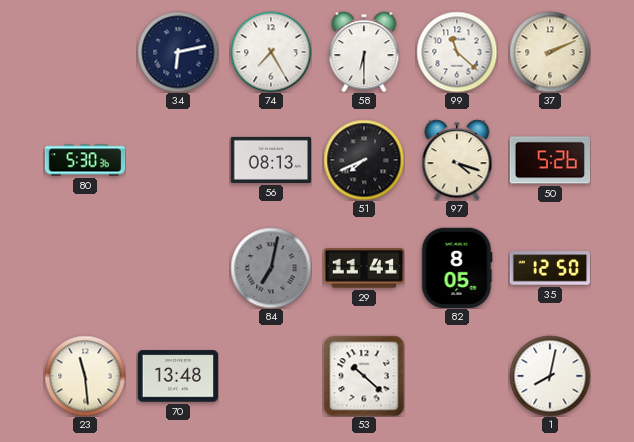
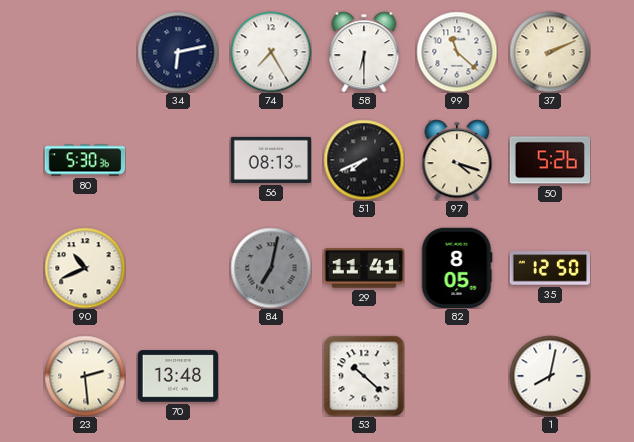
90: none -> 10:41
23: 11:29 -> 2:29
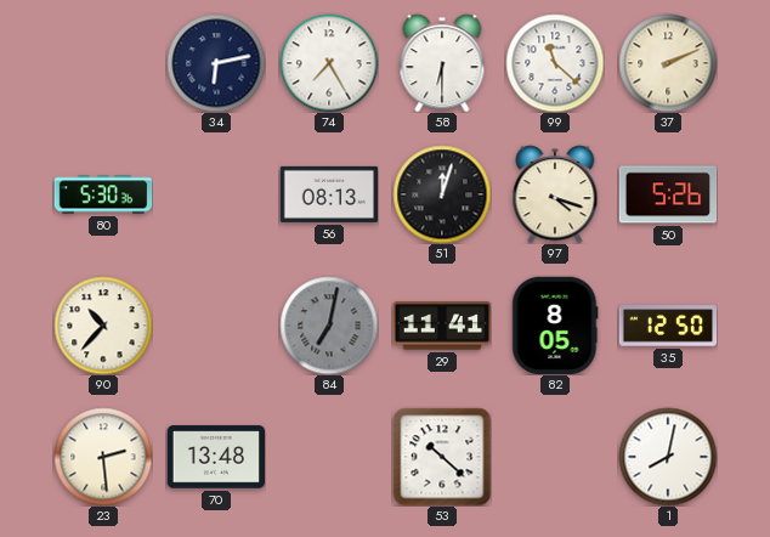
51: 7:41 -> 12:03
90: 10:41 -> 10:37
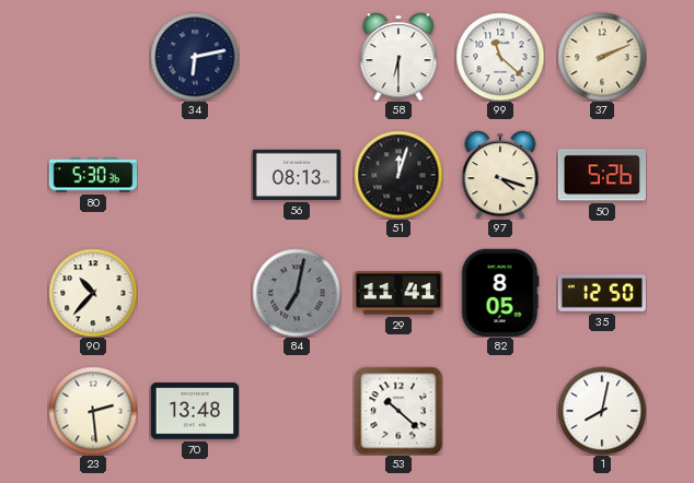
74: 7:25 -> none
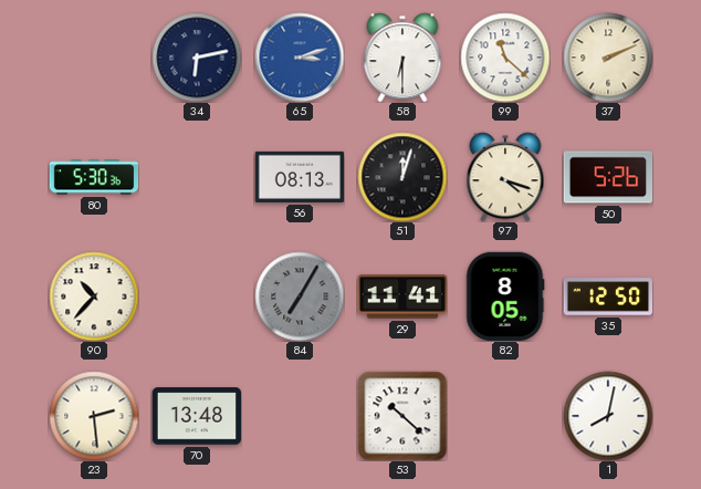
65: none -> 3:12
84: 7:02 -> 7:05
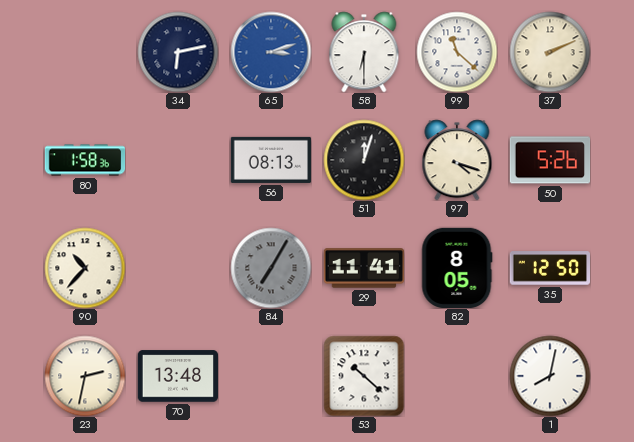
80: 5:30 -> 1:58
23: 2:29 -> 2:32
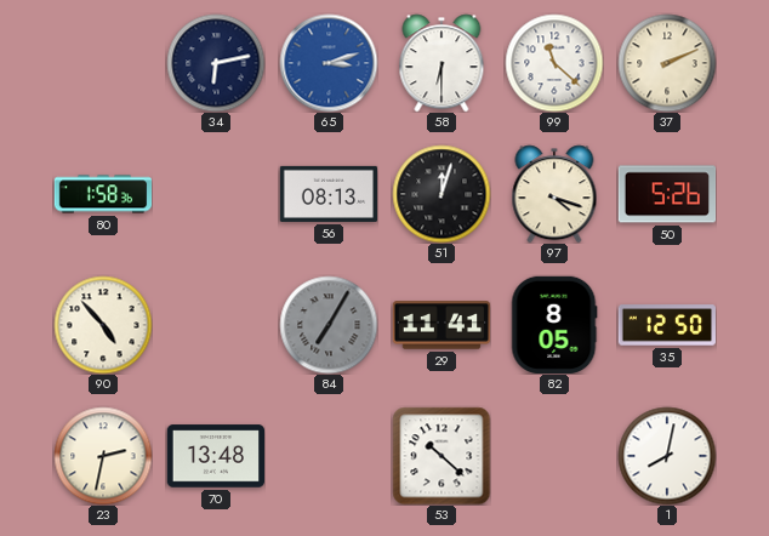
90: 10:37 -> 4:53
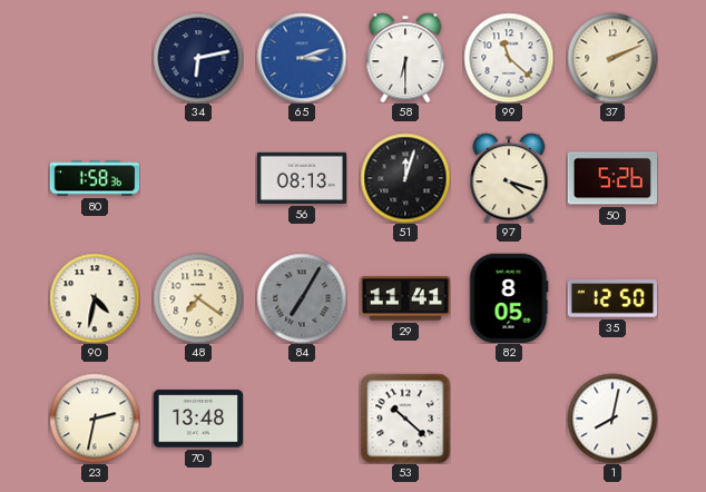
90: 4:53 -> 4:32
48: none -> 7:21
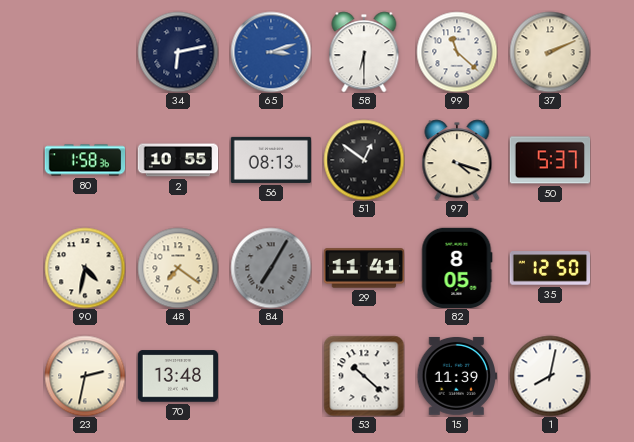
2: none -> 10:55
51: 12:03 -> 12:51
50: 5:26 -> 5:37
15: none -> 11:39
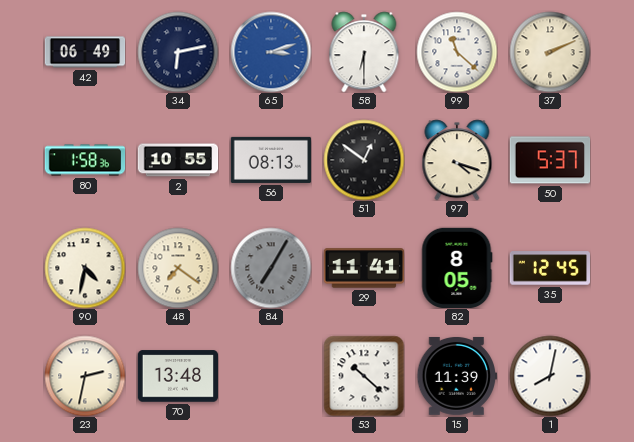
42: none -> 06:49
35: 12:50 -> 12:45
